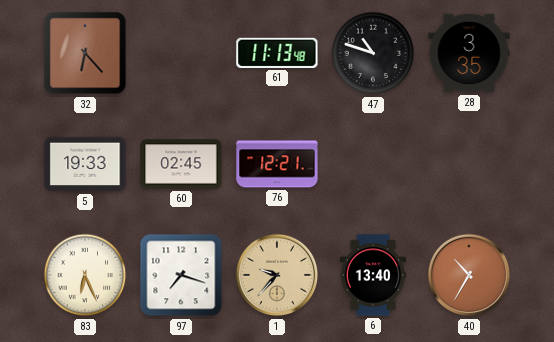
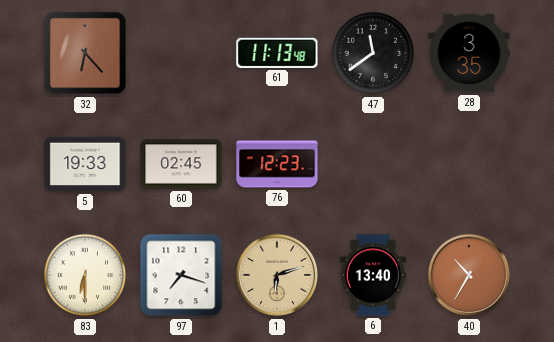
47: 10:48 -> 11:39
76: 12:21 -> 12:23
83: 6:26 -> 6:30
1: 9:37 -> 6:12
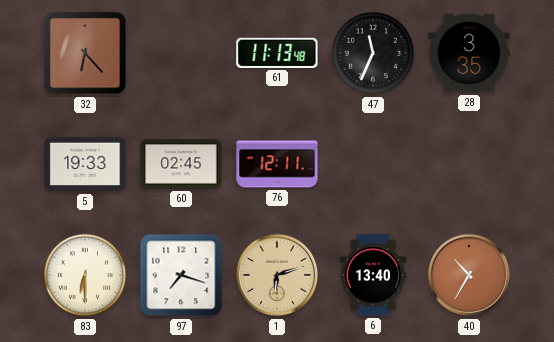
47: 11:39 -> 11:34
76: 12:23 -> 12:11
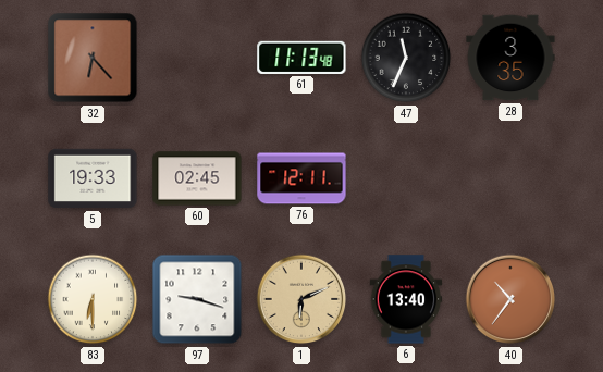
97: 7:18 -> 9:18
1: 6:12 -> 6:11
40: 10:35 -> 10:36
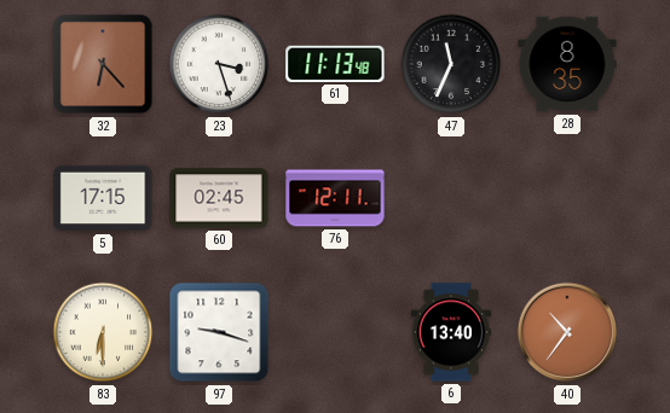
23: none -> 3:27
28: 3:35 -> 8:35
5: 19:33 -> 17:15
1: 6:11 -> none
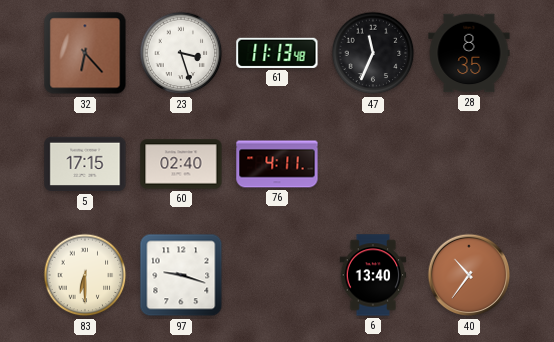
60: 02:45 -> 02:40
76: 12:11 -> 4:11
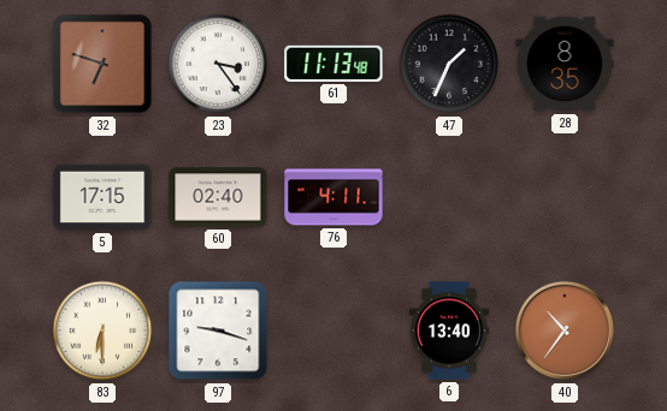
32: 6:23 -> 6:48
23: 3:27 -> 3:24
47: 11:34 -> 1:34
